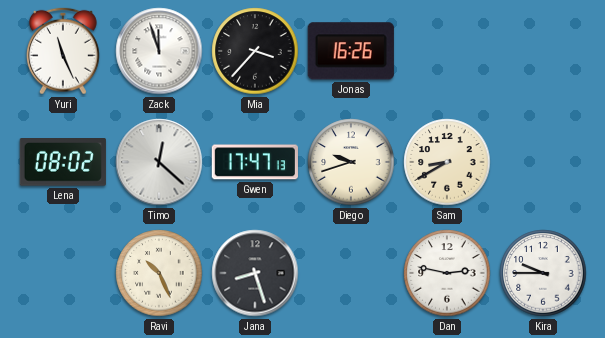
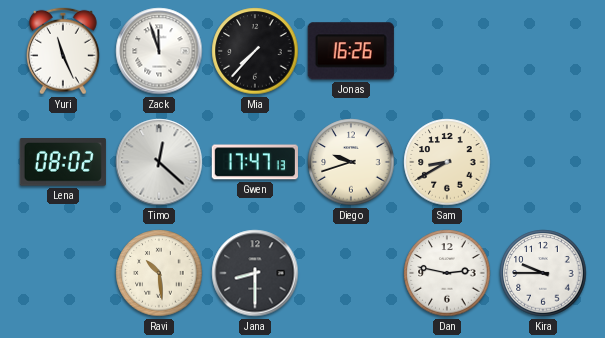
Mia: 3:37 -> 7:37
Ravi: 10:26 -> 10:29
Jana: 8:27 -> 8:30
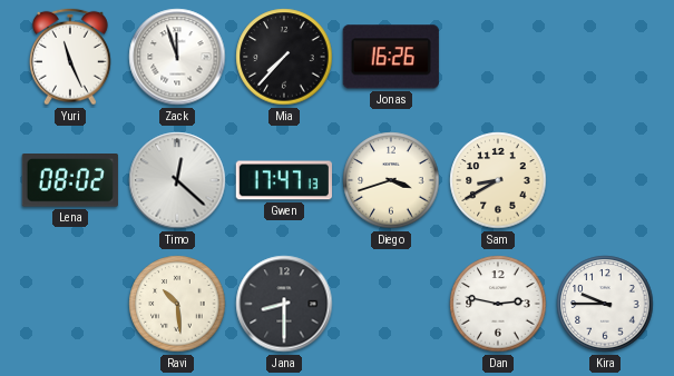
Diego: 9:42 -> 3:42
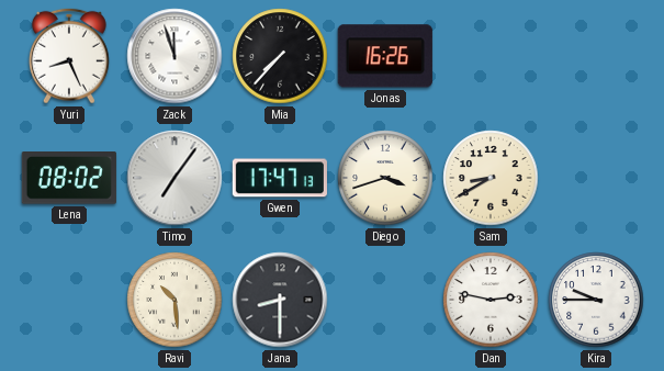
Yuri: 11:26 -> 8:26
Timo: 12:22 -> 7:06
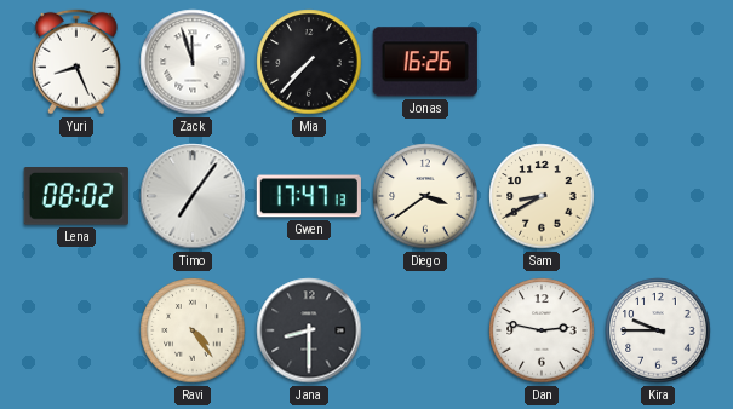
Diego: 3:42 -> 3:39
Ravi: 10:29 -> 4:24
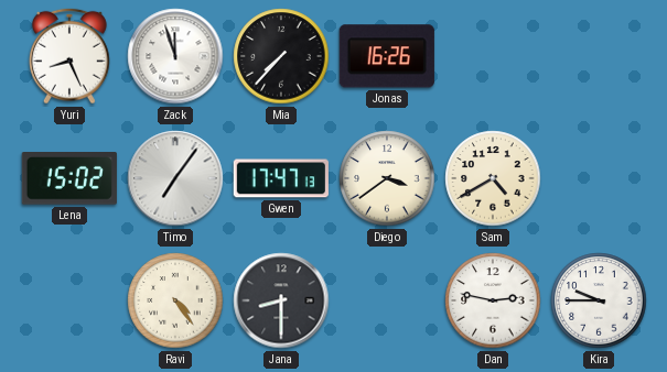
Lena: 08:02 -> 15:02
Sam: 8:40 -> 4:40
